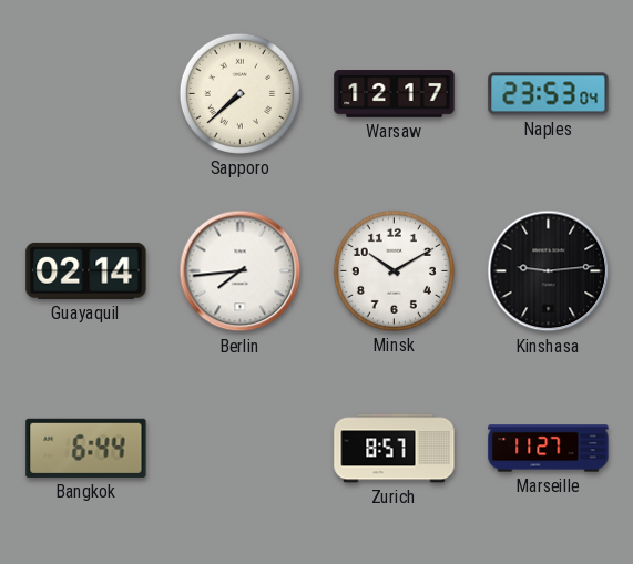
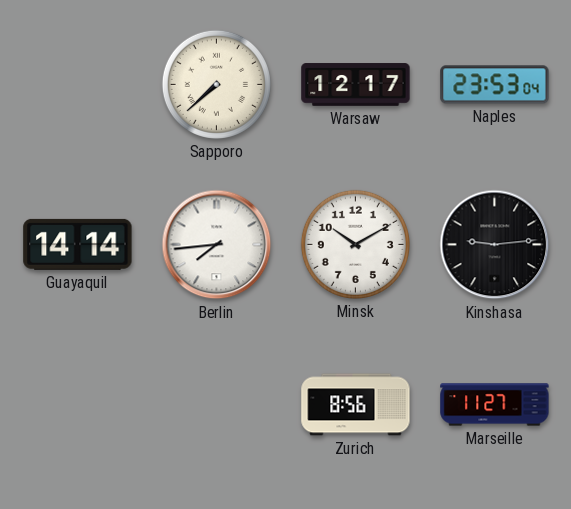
Guayaquil: 02:14 -> 14:14
Bangkok: 6:44 -> none
Zurich: 8:57 -> 8:56
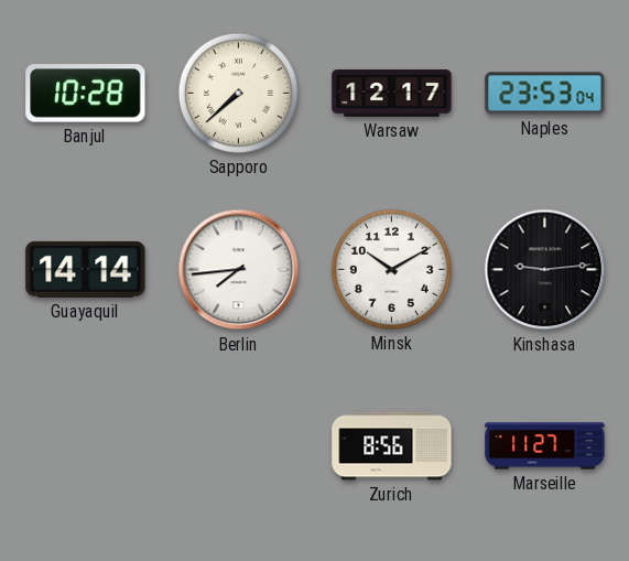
Banjul: none -> 10:28
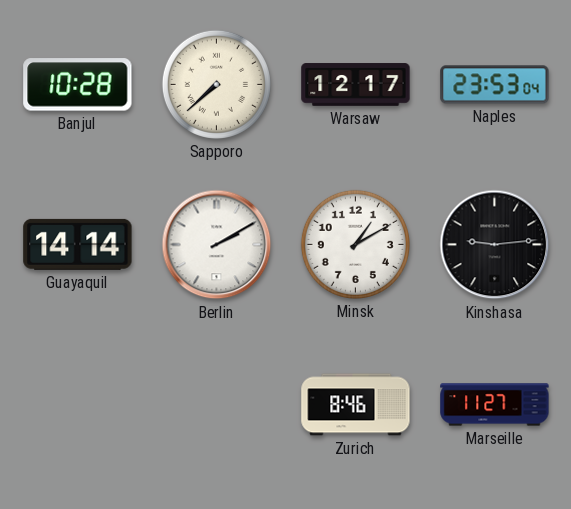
Berlin: 7:44 -> 2:10
Minsk: 10:10 -> 1:10
Zurich: 8:56 -> 8:46
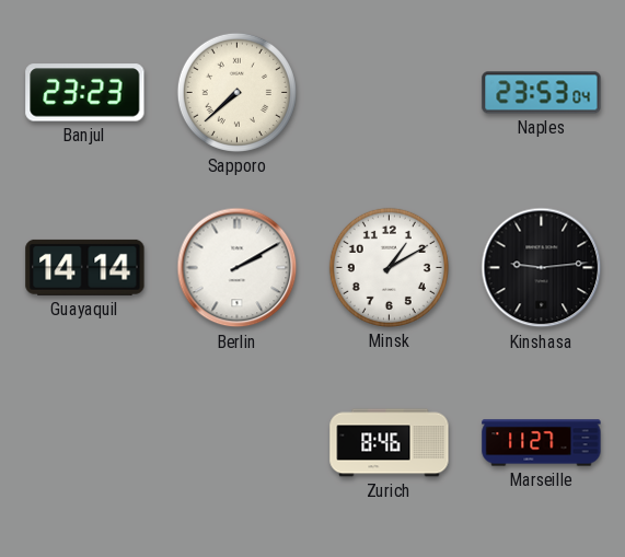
Banjul: 10:28 -> 23:23
Warsaw: 12:17 -> none
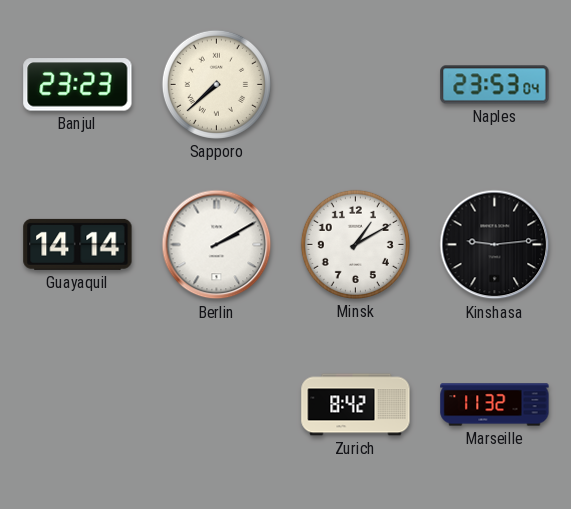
Zurich: 8:46 -> 8:42
Marseille: 11:27 -> 11:32
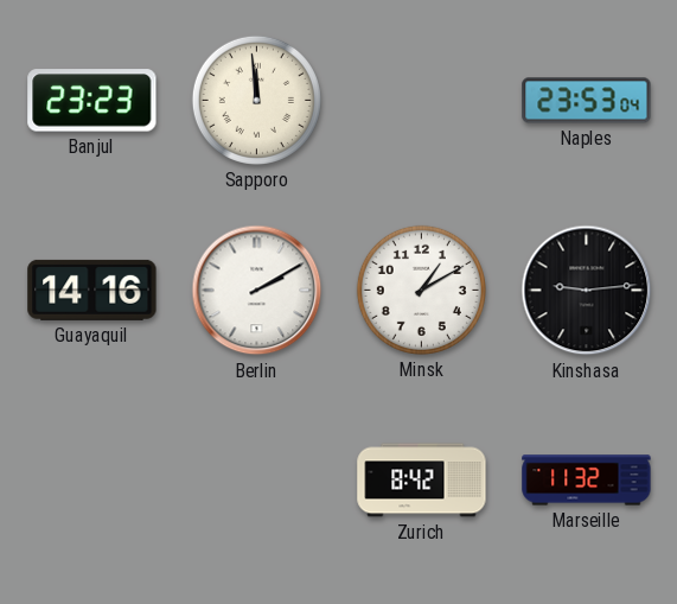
Sapporo: 7:38 -> 11:59
Guayaquil: 14:14 -> 14:16
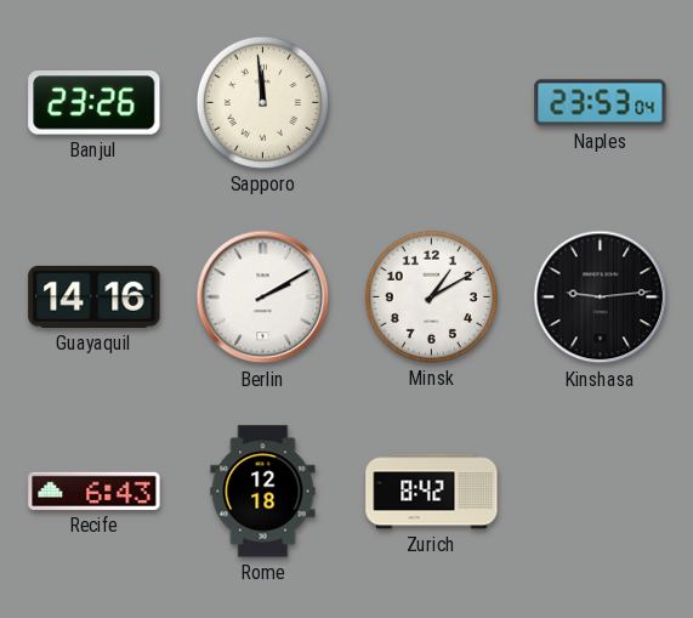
Banjul: 23:23 -> 23:26
Recife: none -> 6:43
Rome: none -> 12:18
Marseille: 11:32 -> none
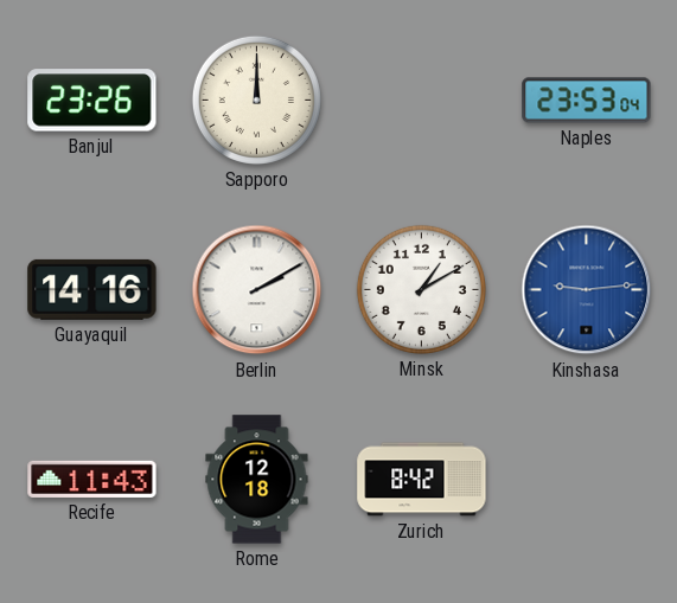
Sapporo: 11:59 -> 12:00
Kinshasa dial: black -> blue
Recife: 6:43 -> 11:43
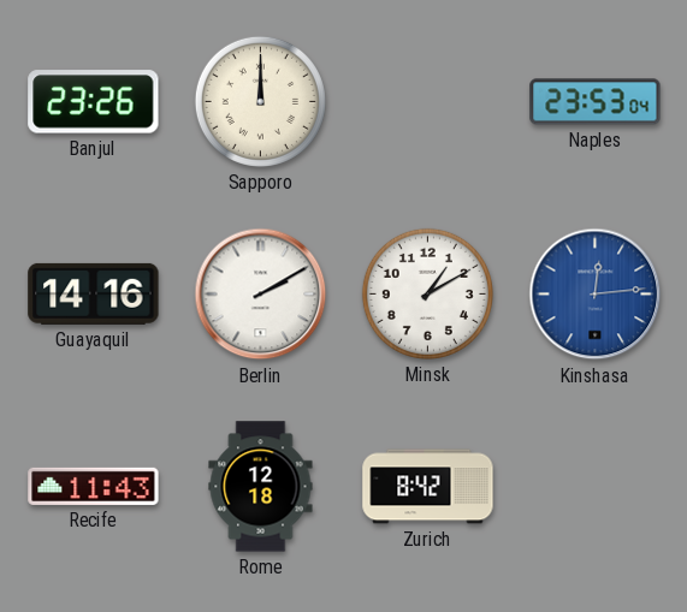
Kinshasa: 9:14 -> 12:14
